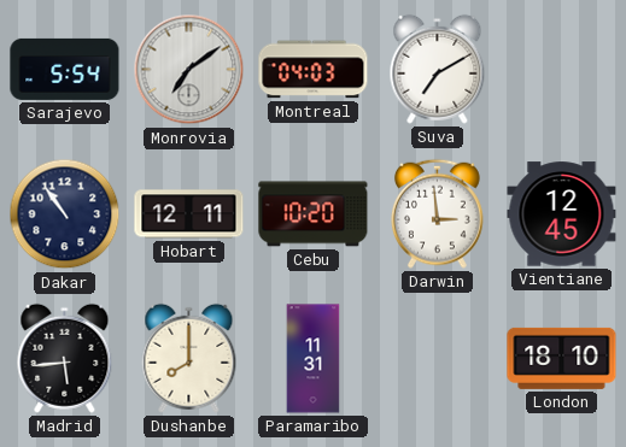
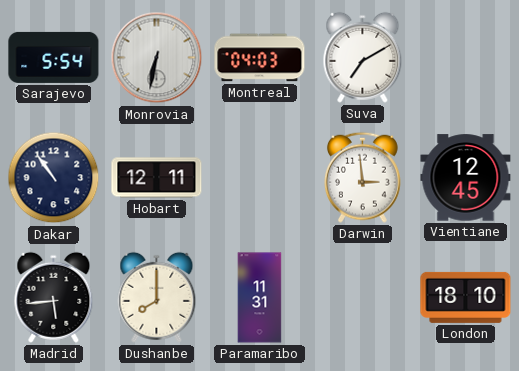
Monrovia: 7:09 -> 6:32
Cebu: 10:20 -> none
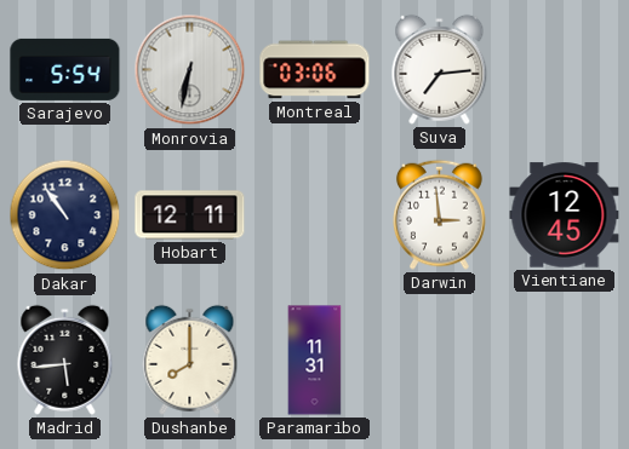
Montreal: 04:03 -> 03:06
Suva: 7:10 -> 7:14
London: 18:10 -> none
